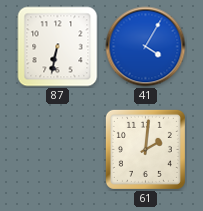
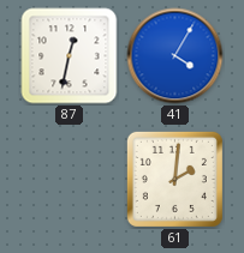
87: 6:32 -> 12:32
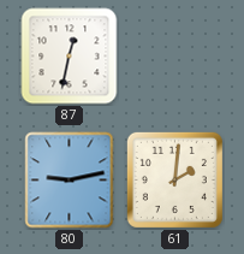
41: 4:05 -> none
80: none -> 9:13
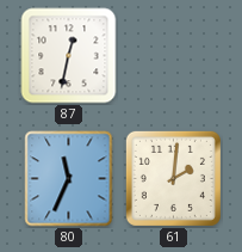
80: 9:13 -> 11:34
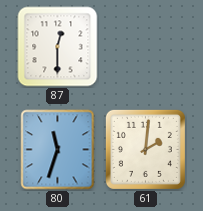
87: 12:32 -> 12:30
80: 11:34 -> 11:33
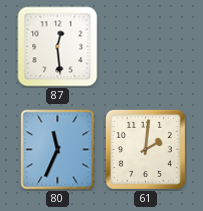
87: 12:30 -> 12:29
80: 11:33 -> 11:34
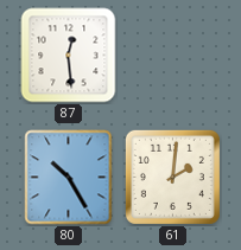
80: 11:34 -> 10:25
